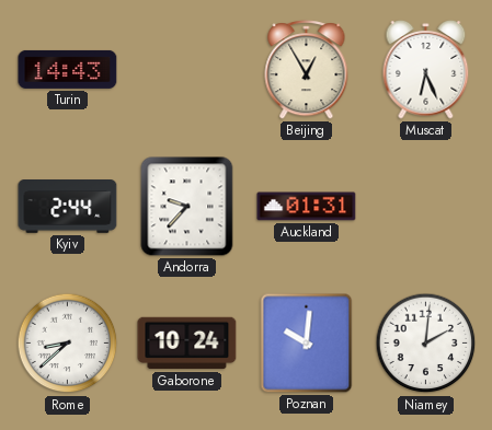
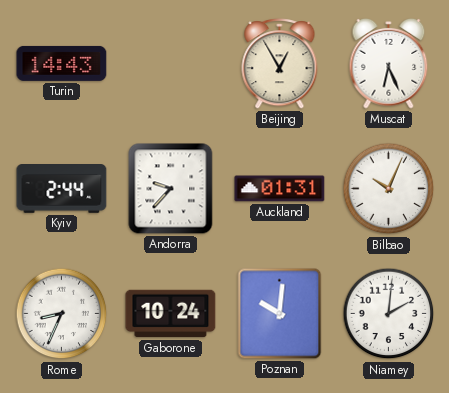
Bilbao: none -> 10:04
Rome: 8:38 -> 8:34
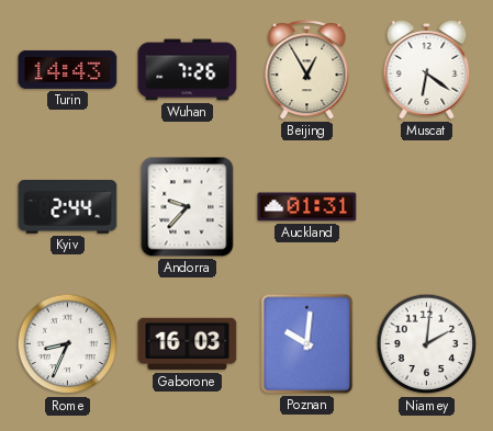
Wuhan: none -> 7:26
Muscat: 6:26 -> 6:21
Bilbao: 10:04 -> none
Gaborone: 10:24 -> 16:03
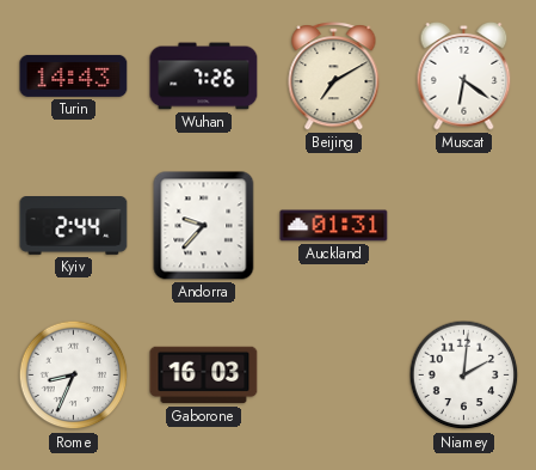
Beijing: 12:55 -> 7:10
Poznan: 10:01 -> none
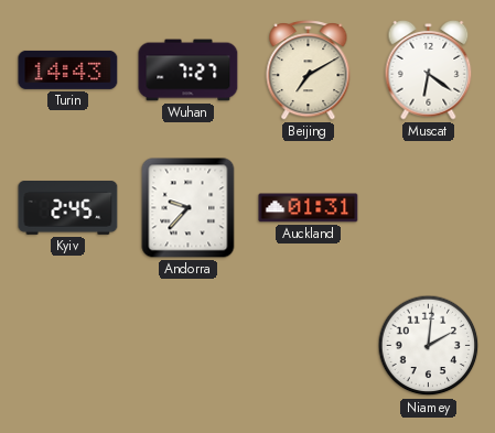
Wuhan: 7:26 -> 7:27
Kyiv: 2:44 -> 2:45
Rome: 8:34 -> none
Gaborone: 16:03 -> none
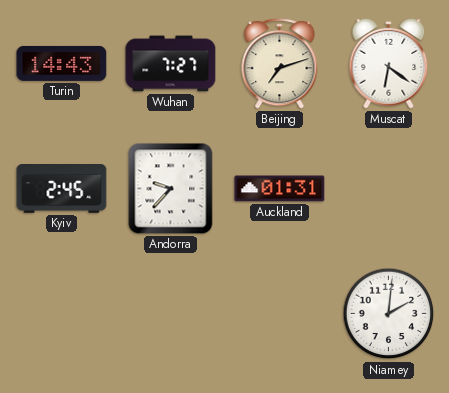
Beijing: 7:10 -> 7:12
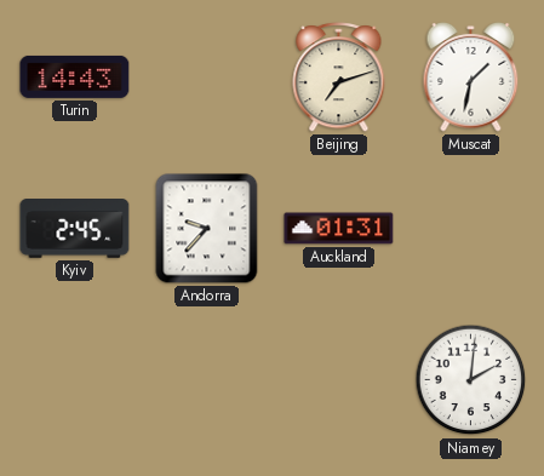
Wuhan: 7:27 -> none
Muscat: 6:21 -> 1:32
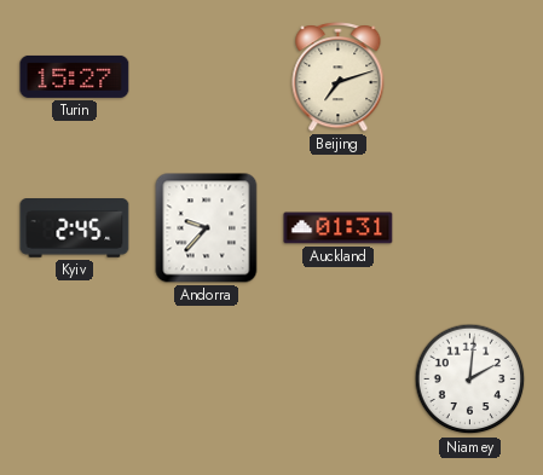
Turin: 14:43 -> 15:27
Muscat: 1:32 -> none
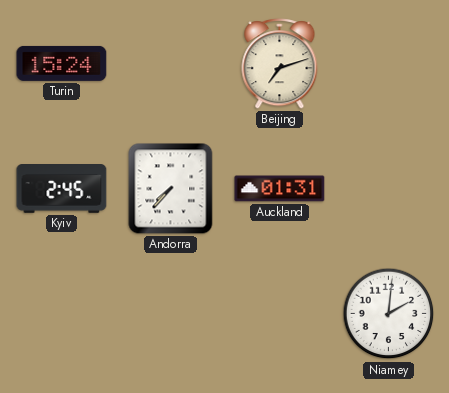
Turin: 15:27 -> 15:24
Andorra: 9:37 -> 7:37
